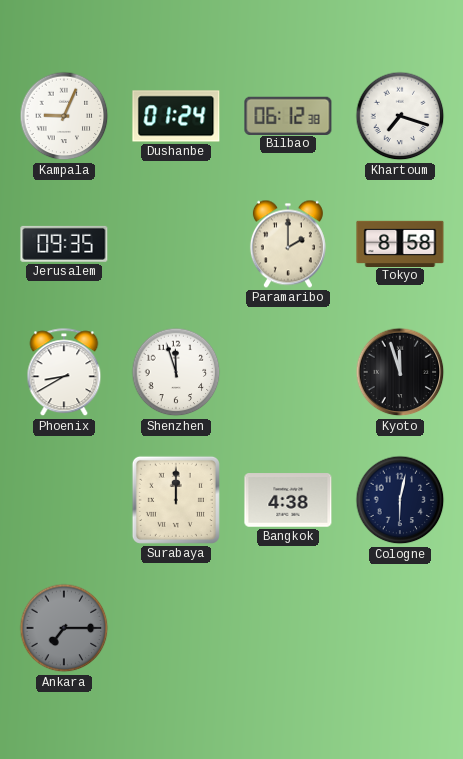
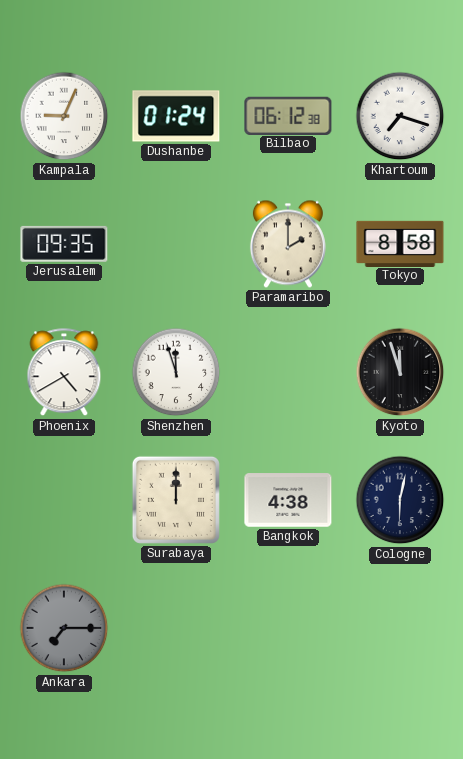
Phoenix: 8:40 -> 4:40
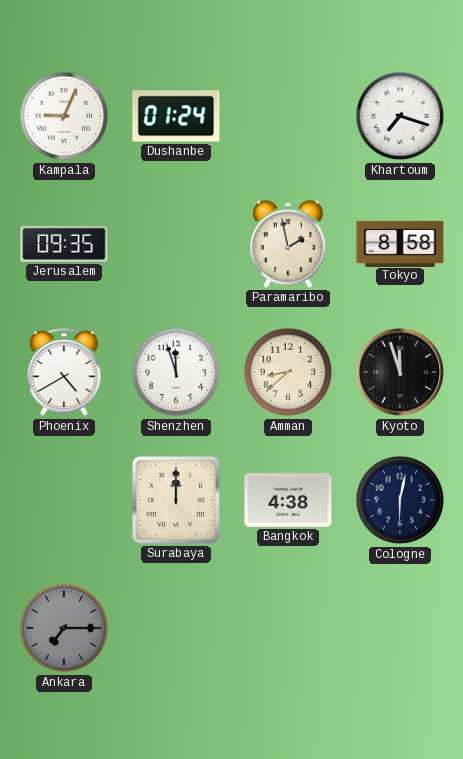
Bilbao: 06:12 -> none
Paramaribo: 2:00 -> 1:58
Amman: none -> 8:38
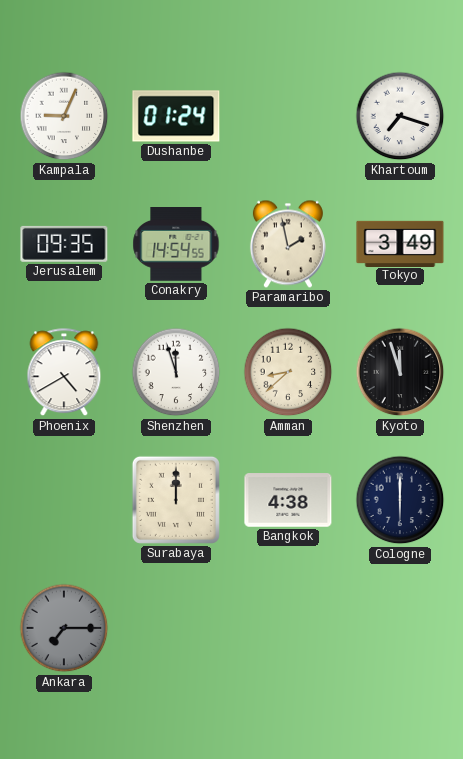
Conakry: none -> 14:54
Tokyo: 8:58 -> 3:49
Cologne: 6:02 -> 6:00
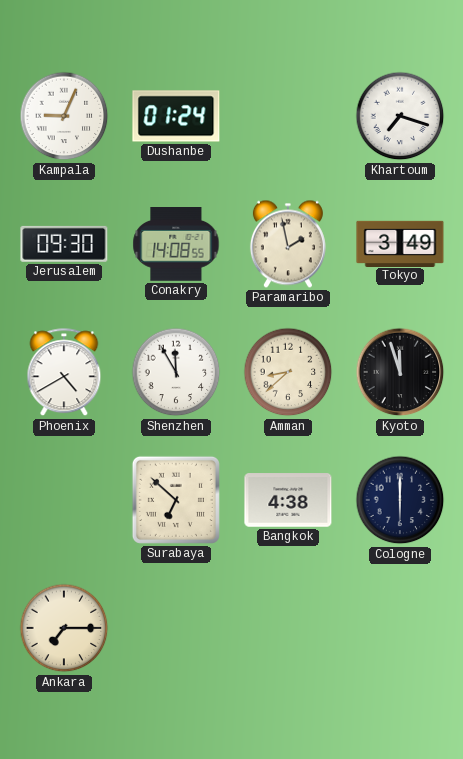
Jerusalem: 09:35 -> 09:30
Conakry: 14:54 -> 14:08
Shenzhen: 11:57 -> 11:55
Surabaya: 12:00 -> 6:52
Ankara dial: grey -> cream
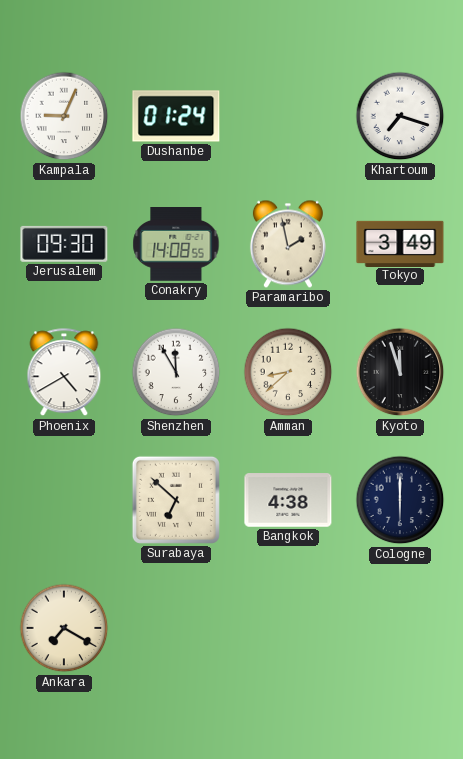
Ankara: 7:15 -> 7:20
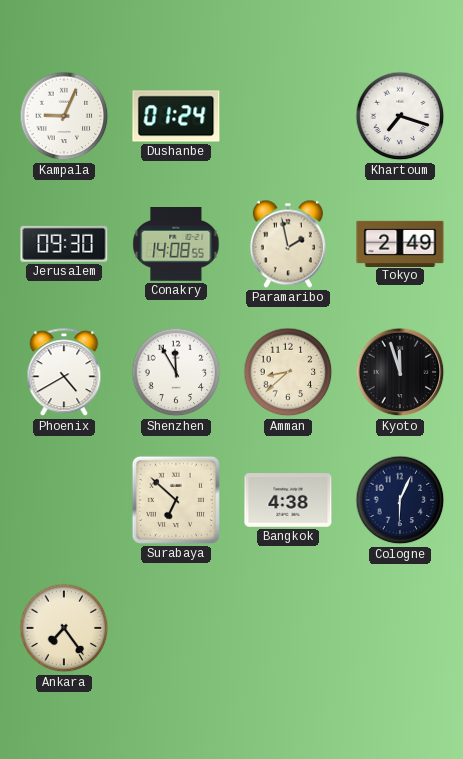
Tokyo: 3:49 -> 2:49
Cologne: 6:00 -> 6:04
Ankara: 7:20 -> 7:24
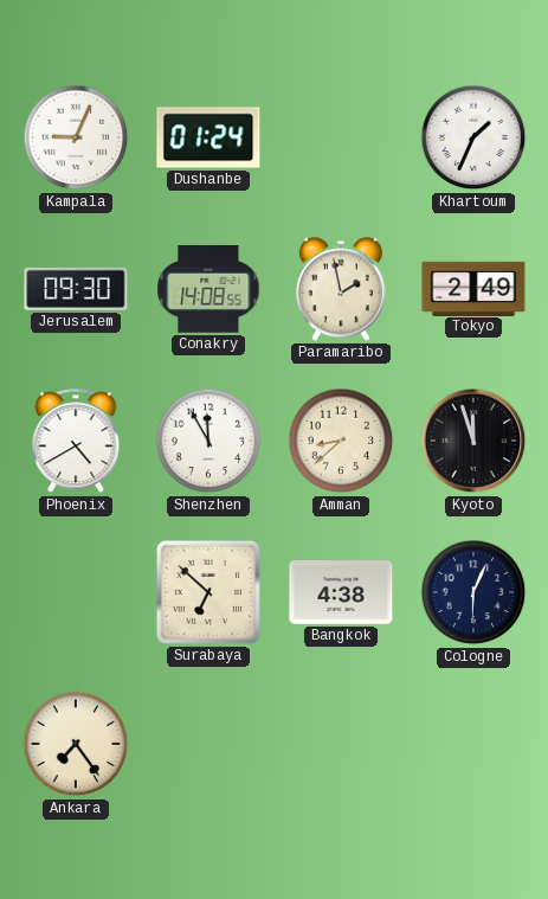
Khartoum: 7:18 -> 1:34
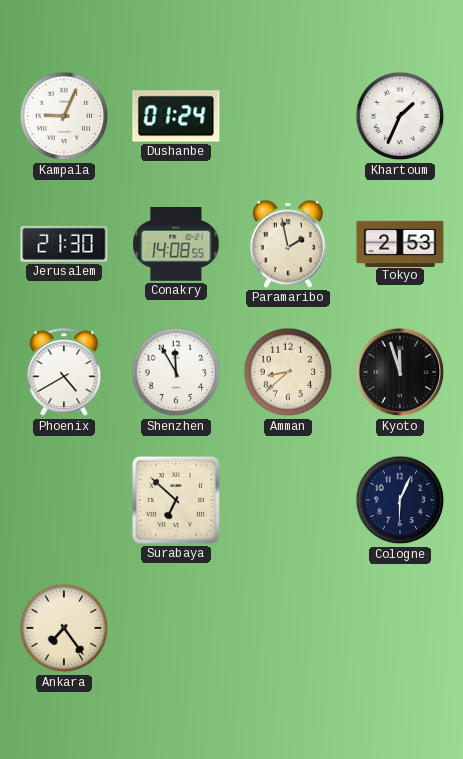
Jerusalem: 09:30 -> 21:30
Tokyo: 2:49 -> 2:53
Bangkok: 4:38 -> none
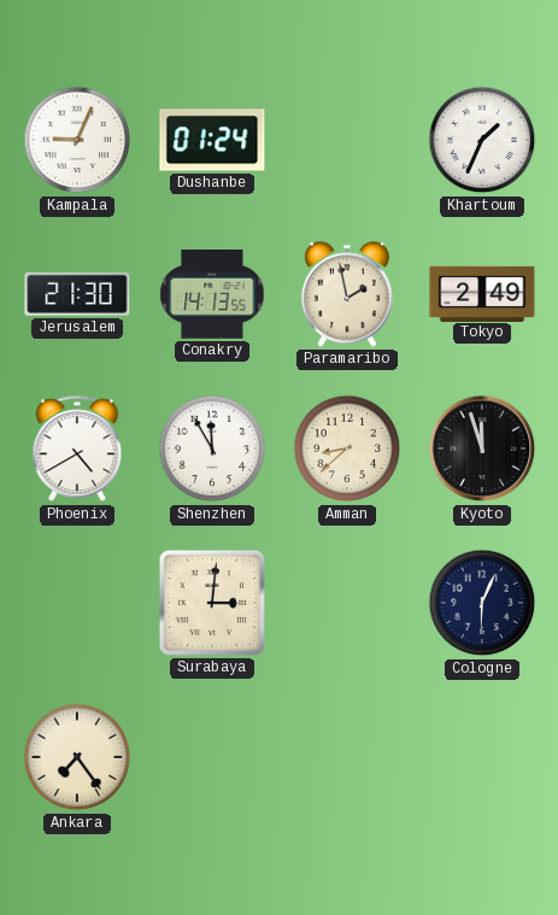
Conakry: 14:08 -> 14:13
Tokyo: 2:53 -> 2:49
Surabaya: 6:52 -> 3:01
